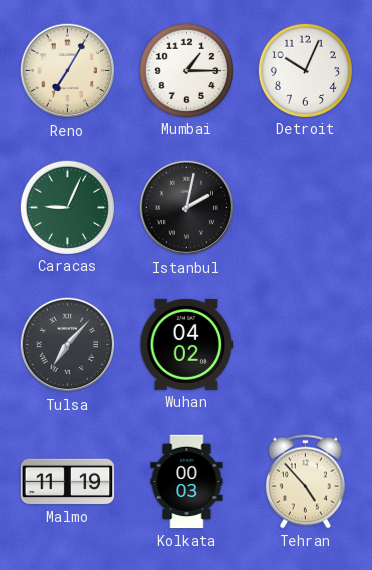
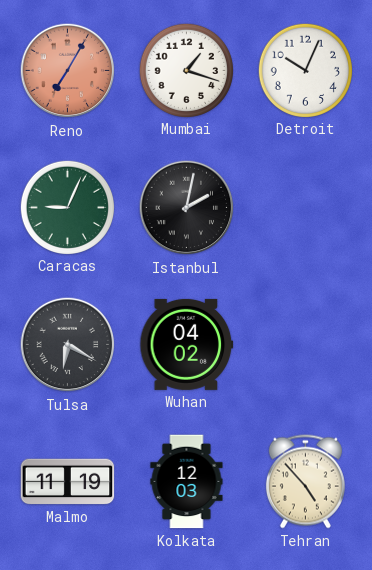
Reno dial: cream -> salmon
Mumbai: 1:15 -> 1:18
Tulsa: 7:07 -> 6:20
Kolkata: 00:03 -> 12:03
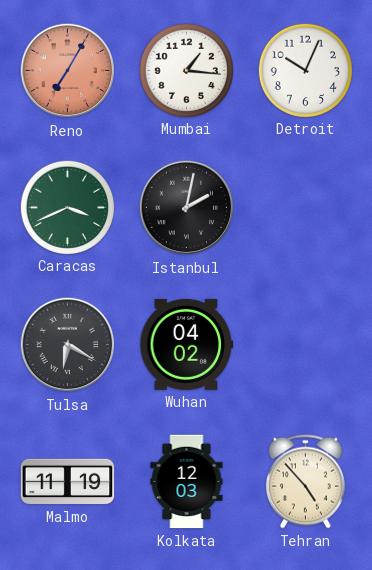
Mumbai: 1:18 -> 1:16
Caracas: 9:04 -> 3:41
